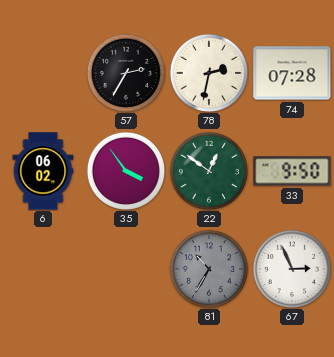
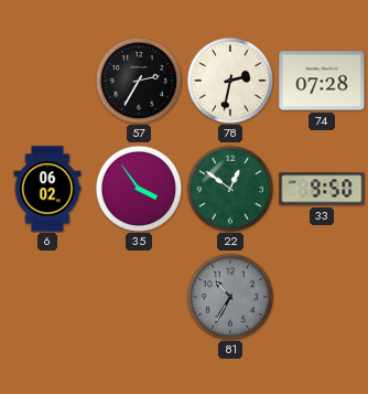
67: 2:56 -> none
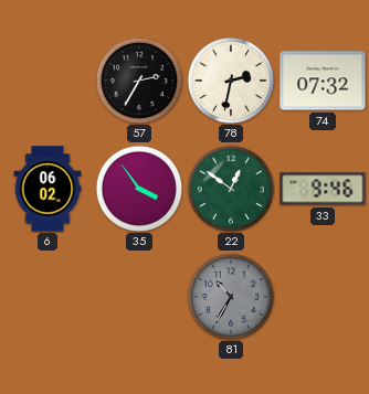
74: 07:28 -> 07:32
33: 9:50 -> 9:46
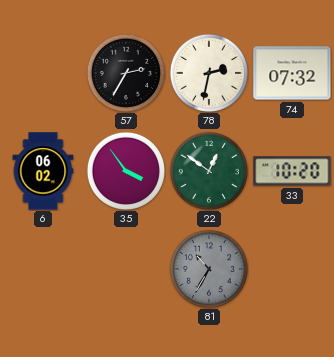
33: 9:46 -> 10:20
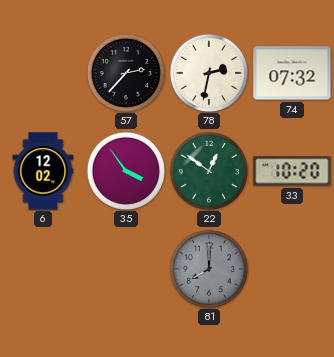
57: 2:35 -> 2:37
6: 06:02 -> 12:02
81: 10:35 -> 8:00
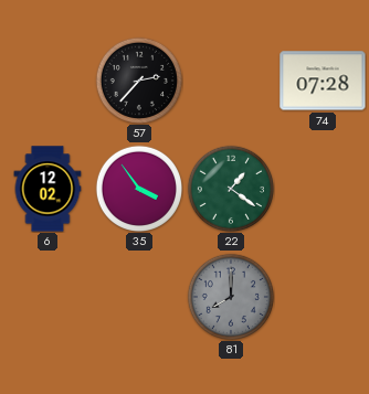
78: 2:32 -> none
74: 07:32 -> 07:28
22: 12:51 -> 1:21
33: 10:20 -> none
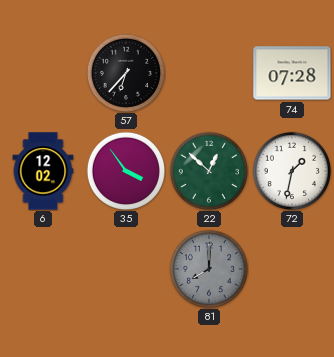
57: 2:37 -> 6:37
22: 1:21 -> 12:52
72: none -> 1:32
